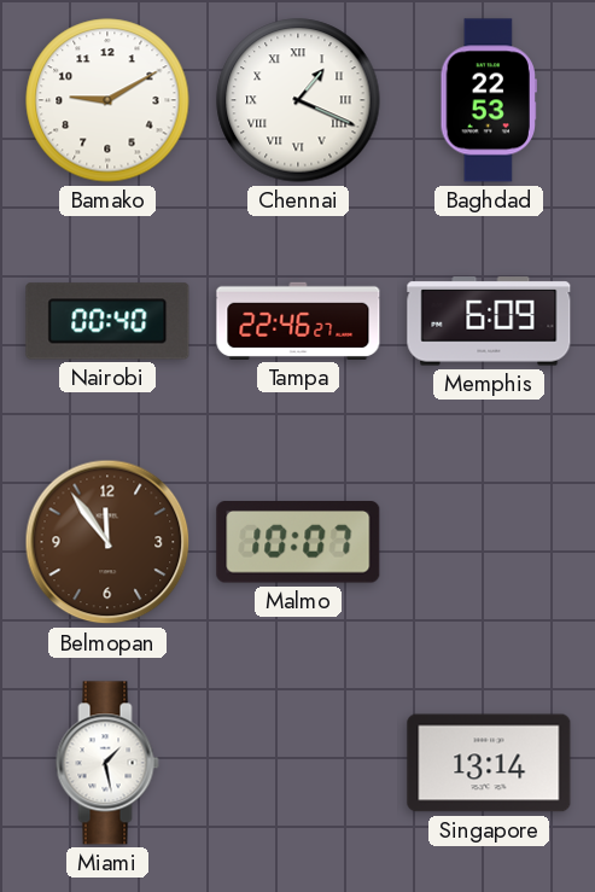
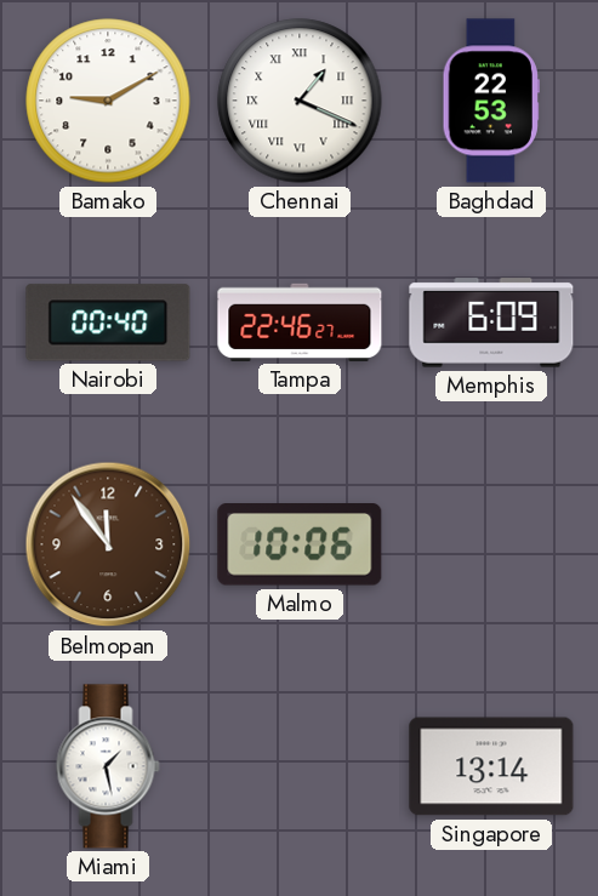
Malmo: 10:07 -> 10:06
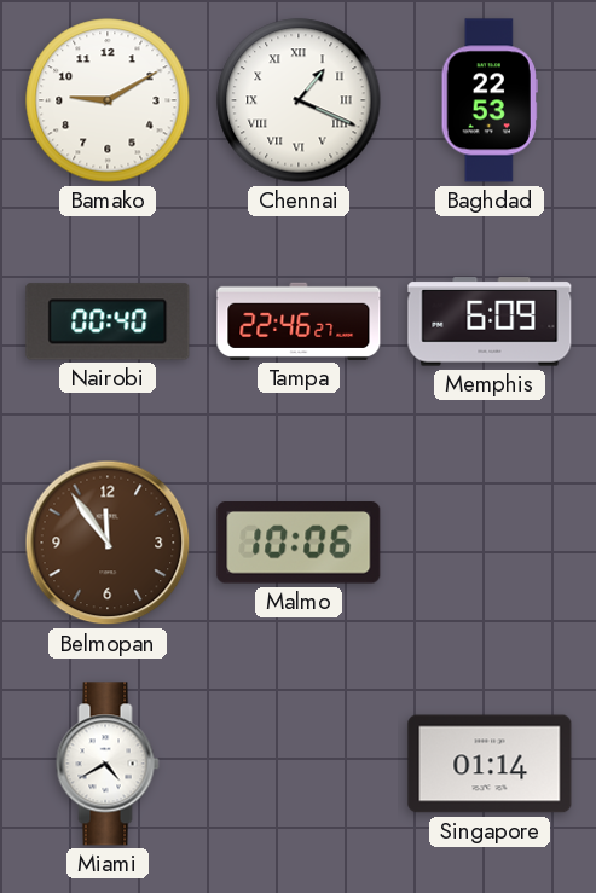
Miami: 1:28 -> 4:40
Singapore: 13:14 -> 01:14
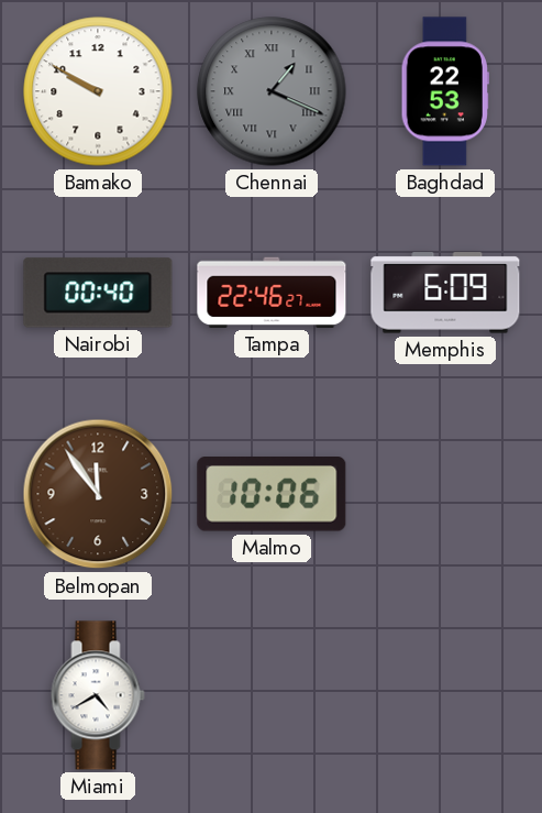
Bamako: 9:10 -> 9:50
Chennai dial: white -> grey
Singapore: 01:14 -> none
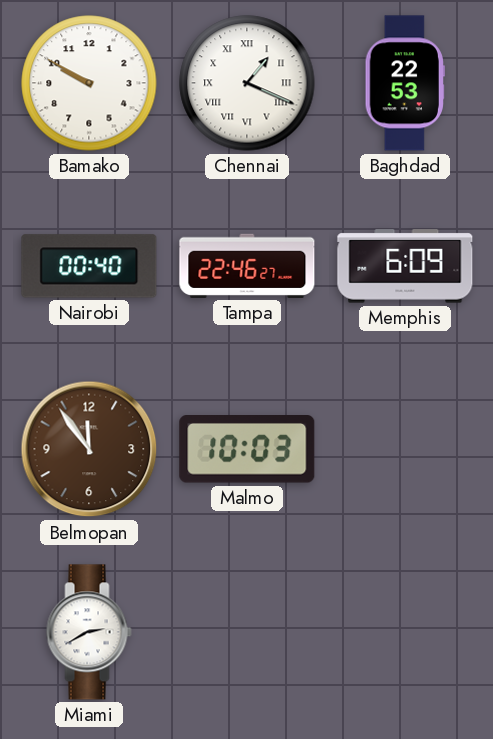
Chennai dial: grey -> white
Malmo: 10:06 -> 10:03
Miami: 4:40 -> 2:40
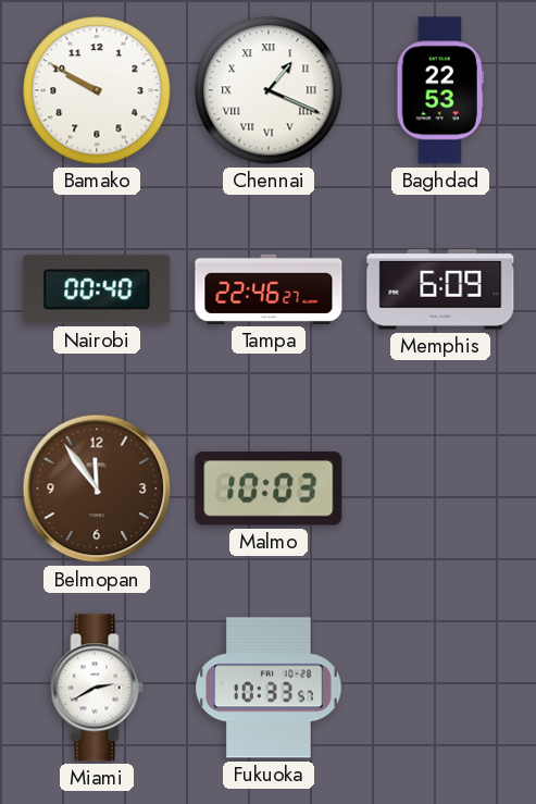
Fukuoka: none -> 10:33
